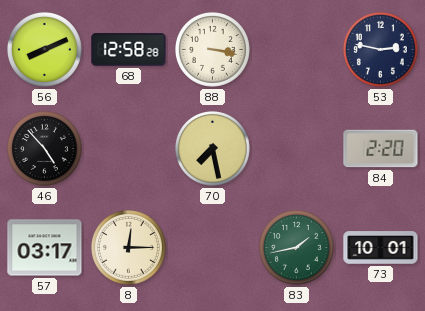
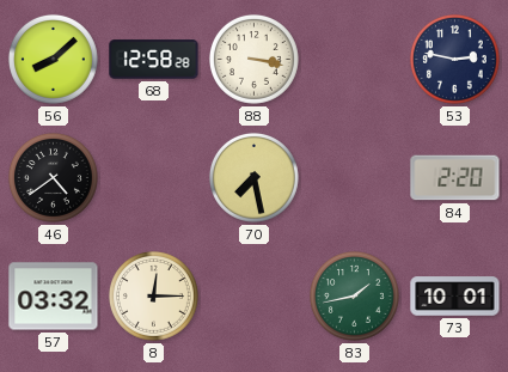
56: 8:11 -> 8:08
46: 4:53 -> 4:39
57: 03:17 -> 03:32
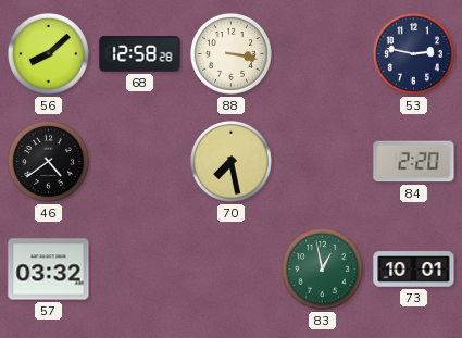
8: 12:15 -> none
83: 1:43 -> 12:58
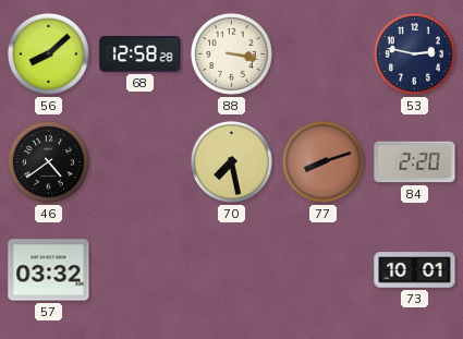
77: none -> 8:12
83: 12:58 -> none
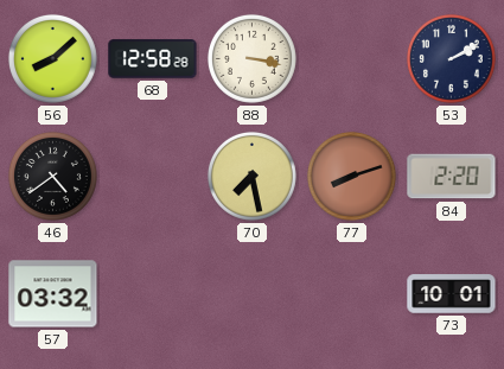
53: 2:47 -> 2:10
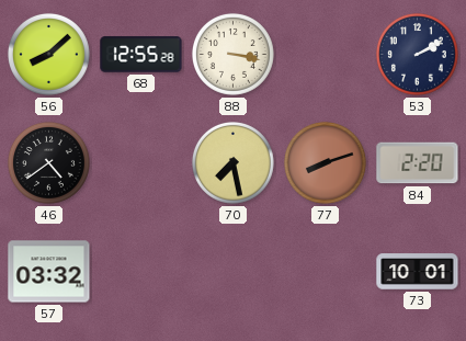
68: 12:58 -> 12:55
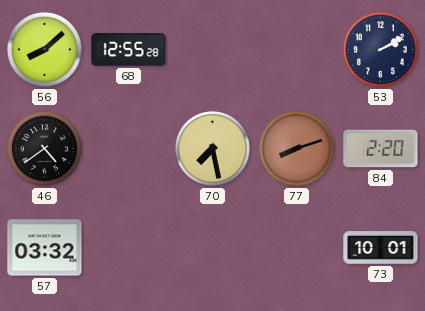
88: 3:17 -> none
